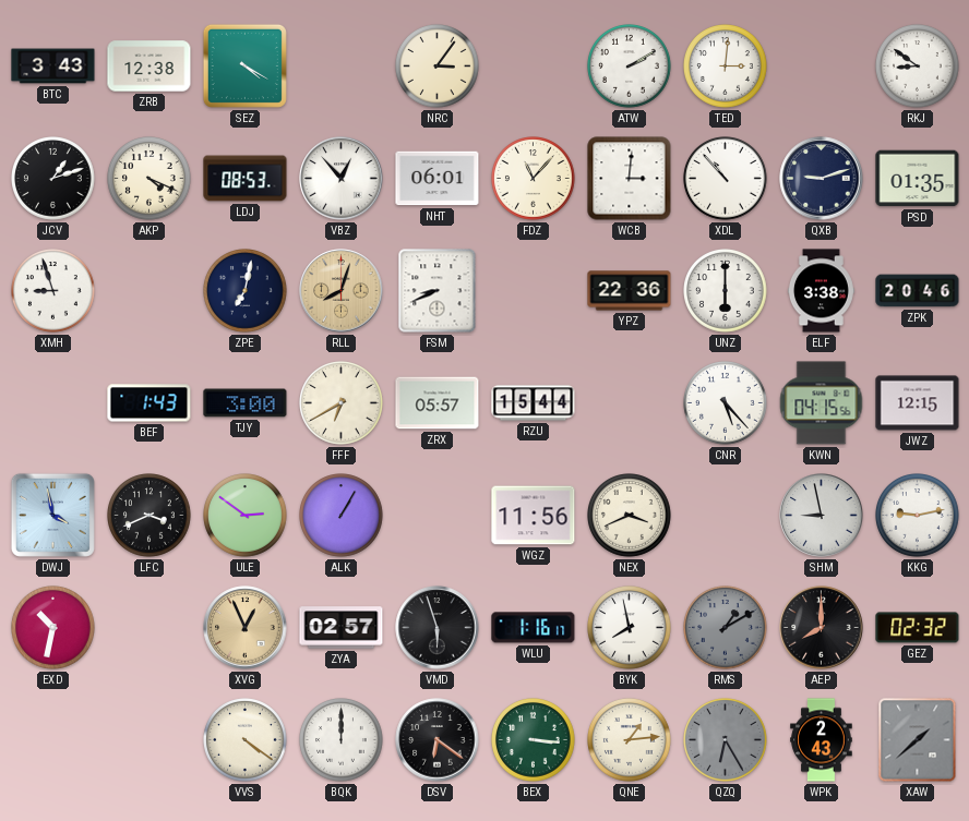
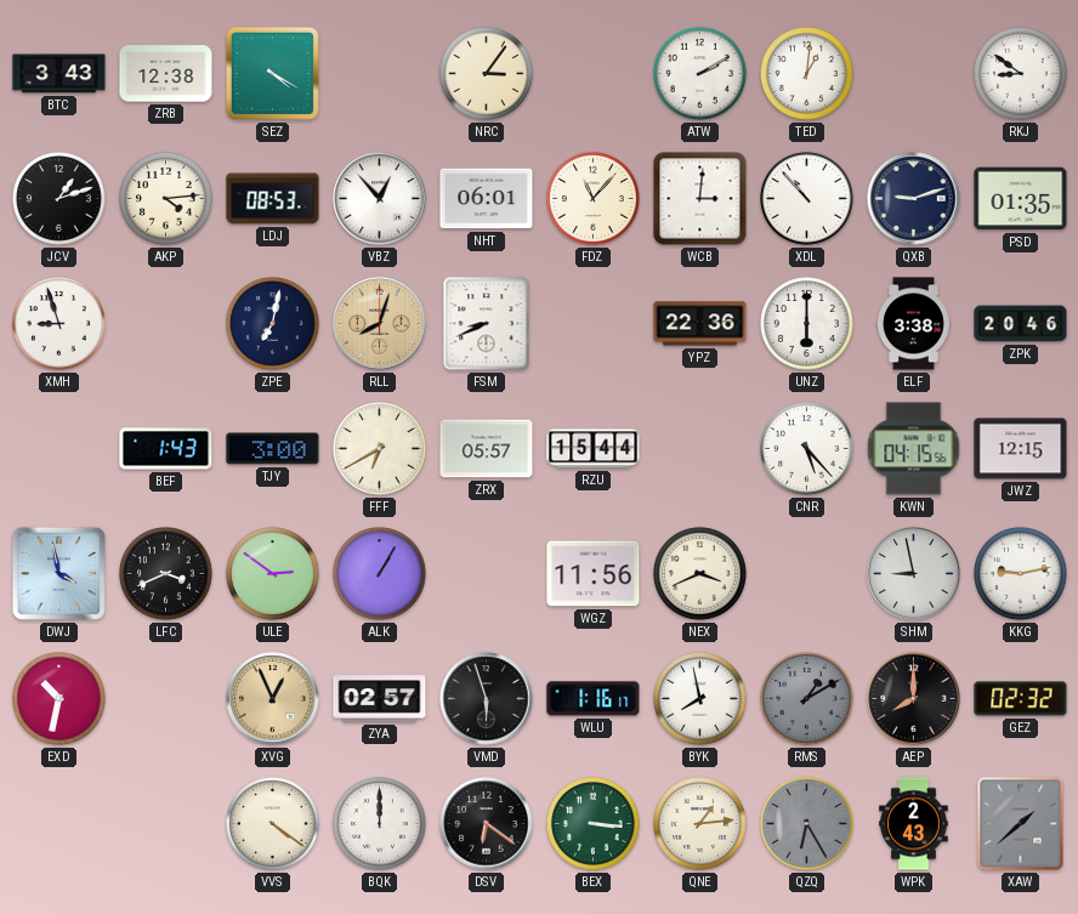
TED: 3:01 -> 1:01
AKP: 4:19 -> 4:14
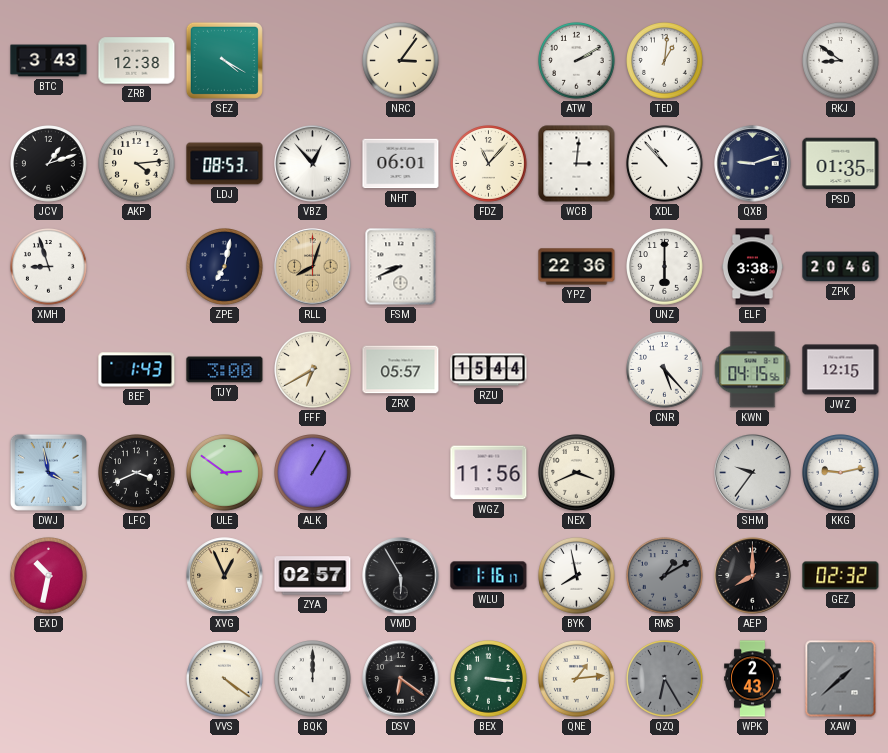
SHM: 8:58 -> 9:36
VMD: 5:57 -> 5:55
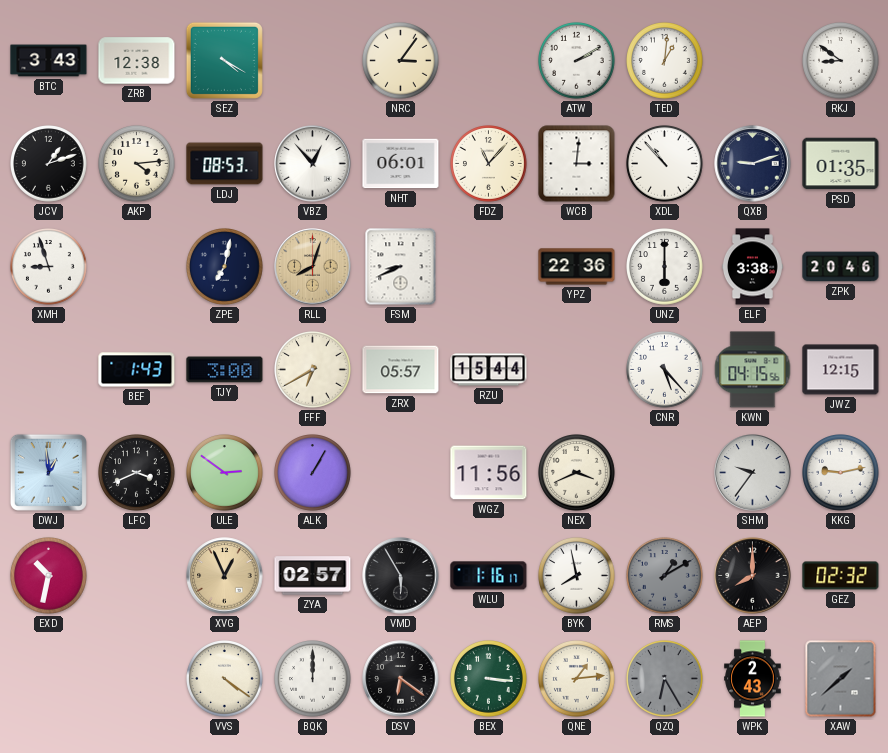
DWJ: 3:58 -> 12:59
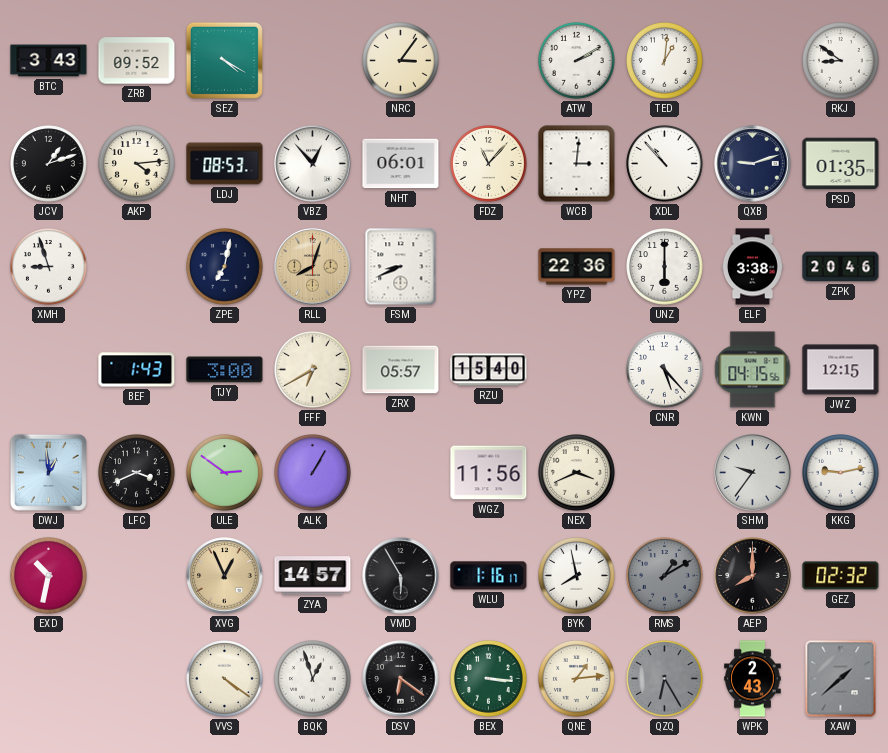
ZRB: 12:38 -> 09:52
RZU: 15:44 -> 15:40
ZYA: 02:57 -> 14:57
BQK: 12:00 -> 12:57
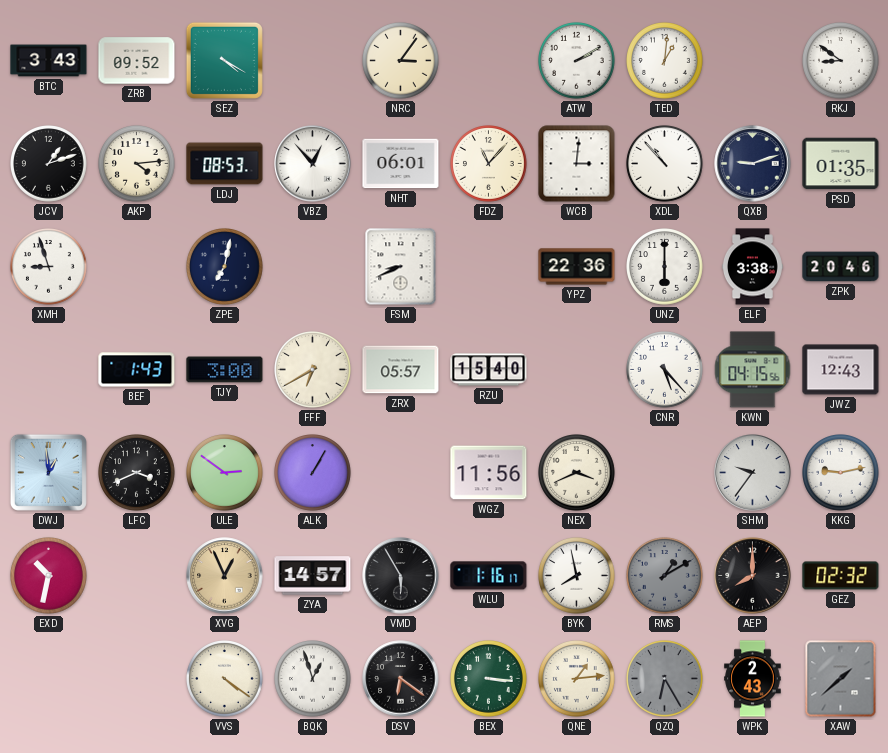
RLL: 8:03 -> none
JWZ: 12:15 -> 12:43
